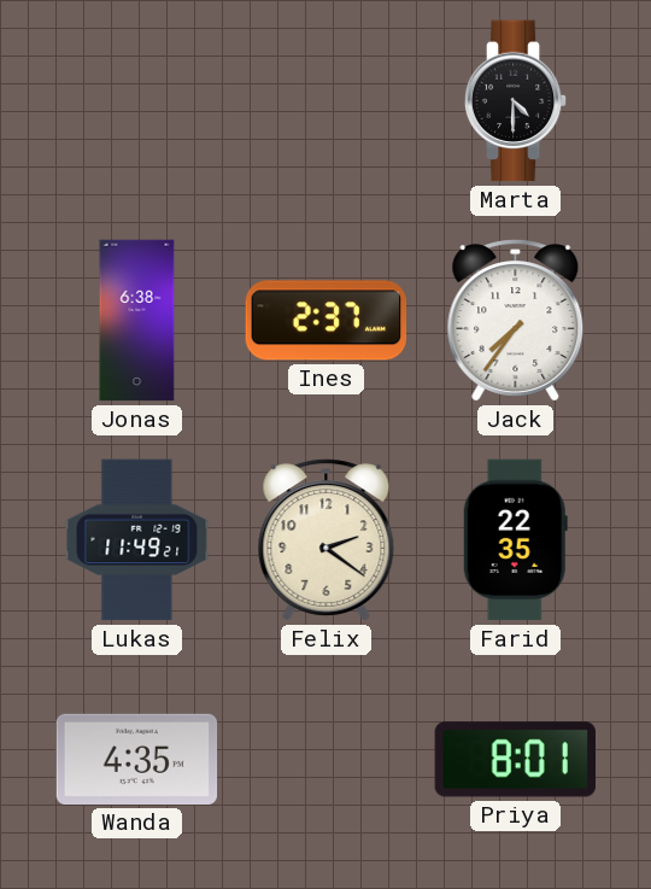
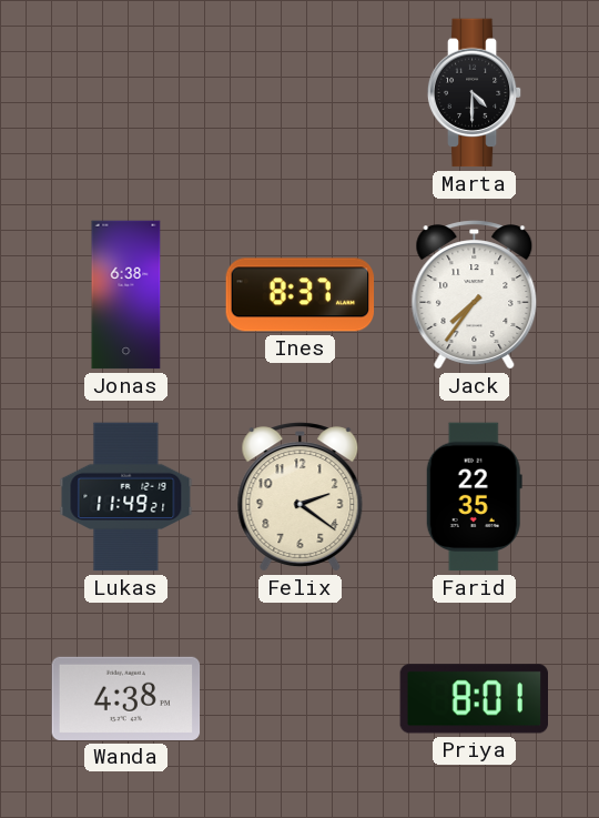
Ines: 2:37 -> 8:37
Wanda: 4:35 -> 4:38
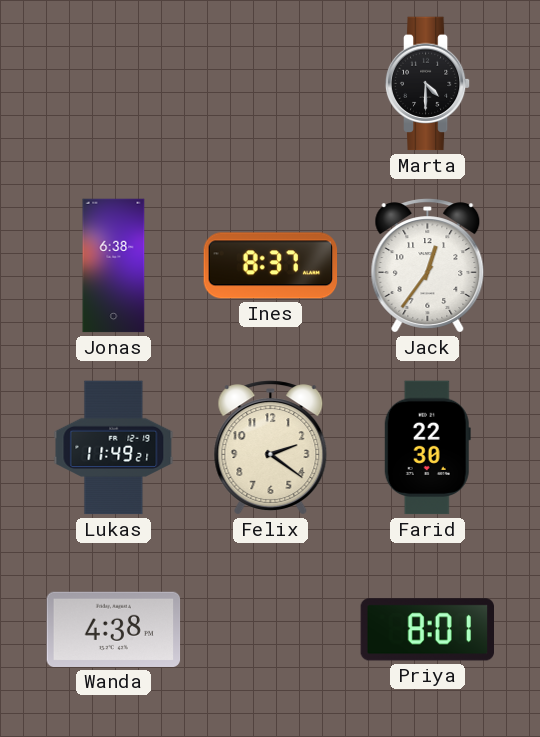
Jack: 7:36 -> 12:36
Farid: 22:35 -> 22:30
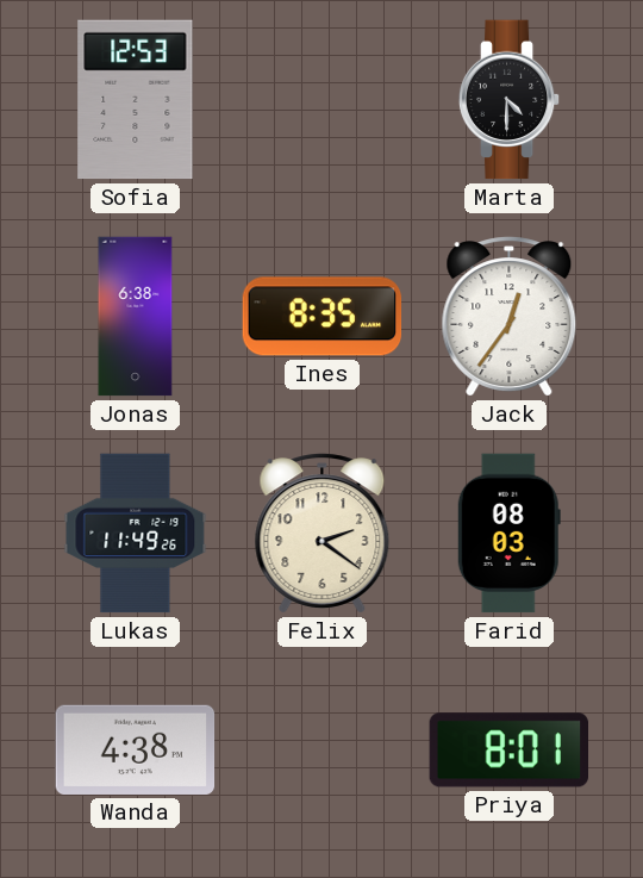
Sofia: none -> 12:53
Ines: 8:37 -> 8:35
Lukas: 11:49:21 -> 11:49:26
Farid: 22:30 -> 08:03
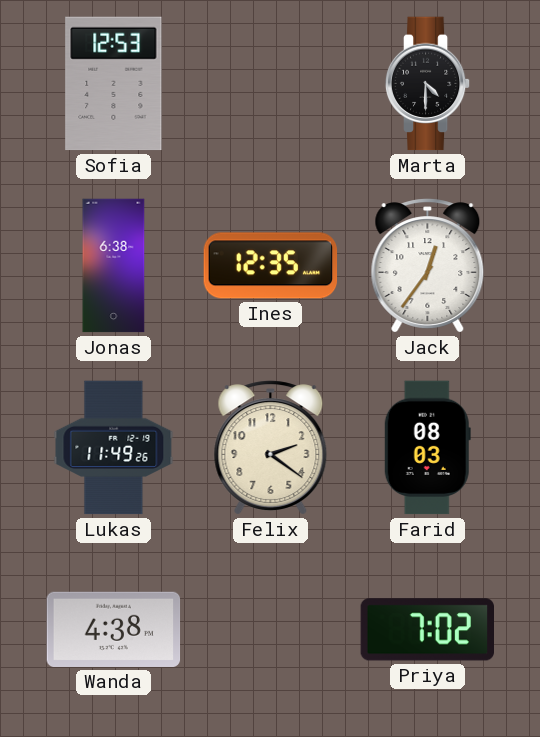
Ines: 8:35 -> 12:35
Priya: 8:01 -> 7:02
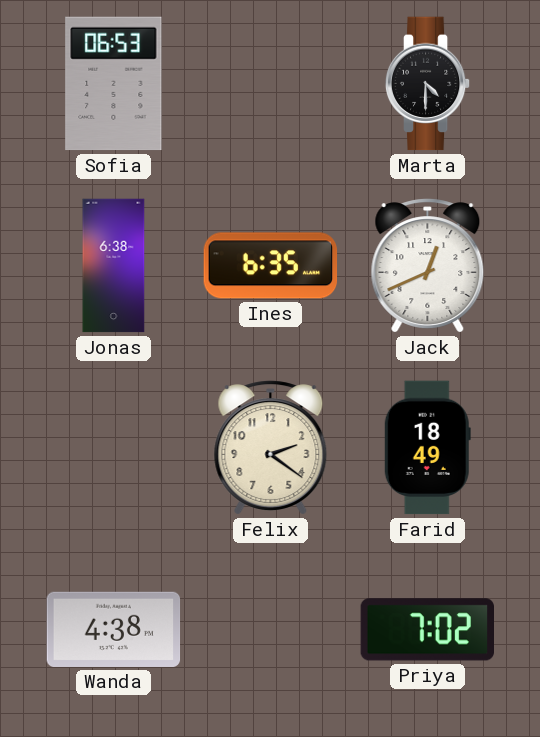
Sofia: 12:53 -> 06:53
Ines: 12:35 -> 6:35
Jack: 12:36 -> 12:41
Lukas: 11:49 -> none
Farid: 08:03 -> 18:49
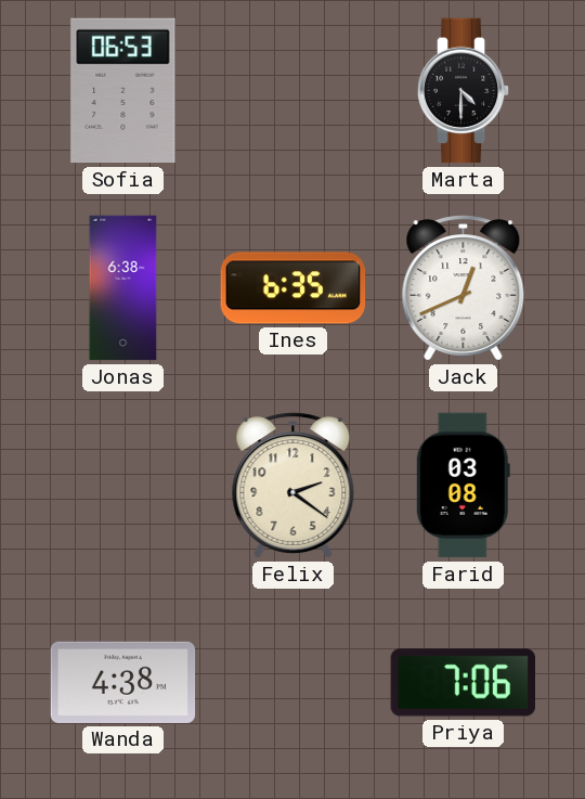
Farid: 18:49 -> 03:08
Priya: 7:02 -> 7:06
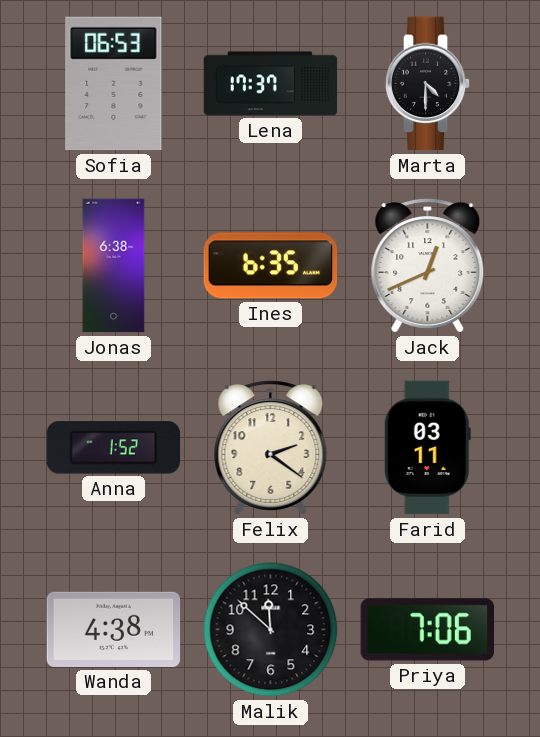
Lena: none -> 17:37
Anna: none -> 1:52
Farid: 03:08 -> 03:11
Malik: none -> 11:52
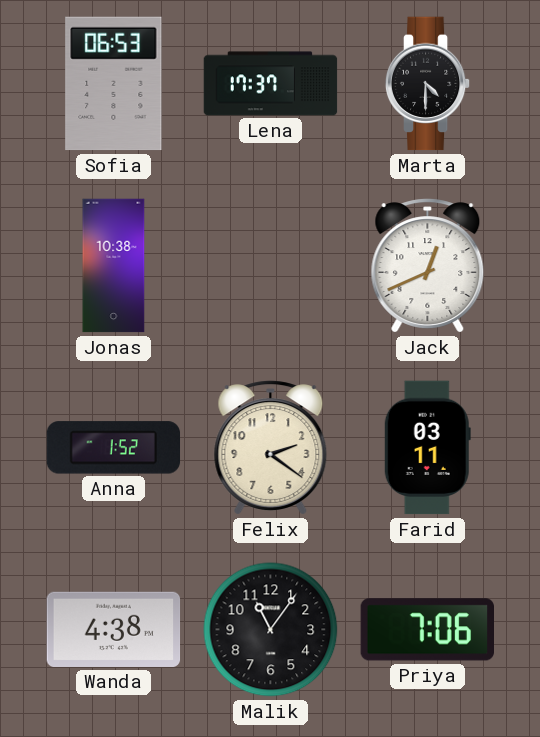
Jonas: 6:38 -> 10:38
Ines: 6:35 -> none
Malik: 11:52 -> 11:06
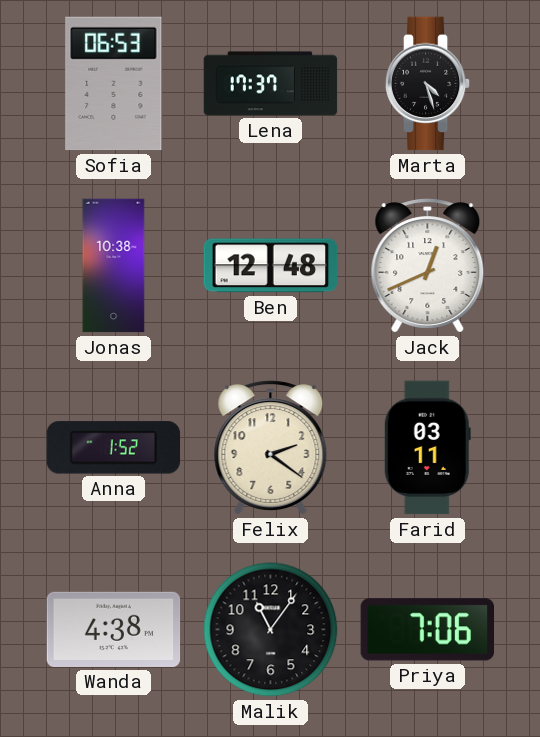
Marta: 4:30 -> 4:27
Ben: none -> 12:48
